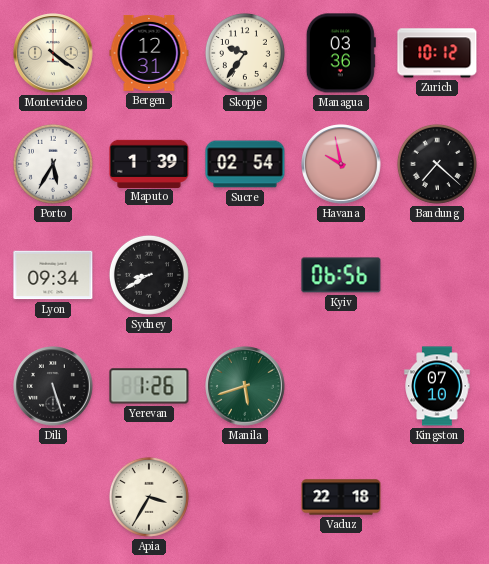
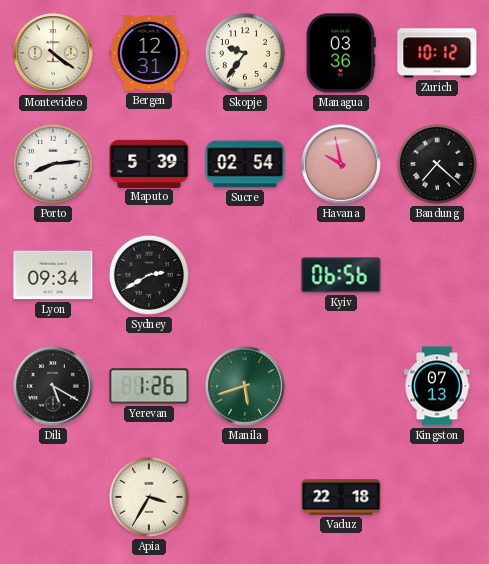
Porto: 5:35 -> 8:14
Maputo: 1:39 -> 5:39
Sydney: 8:40 -> 2:40
Dili: 5:27 -> 5:20
Kingston: 07:10 -> 07:13
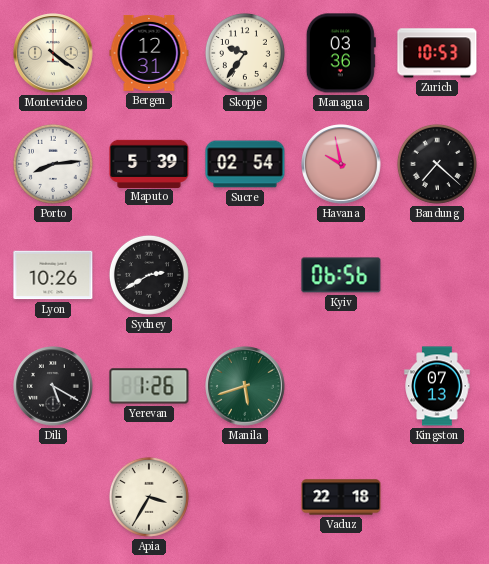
Zurich: 10:12 -> 10:53
Lyon: 09:34 -> 10:26
